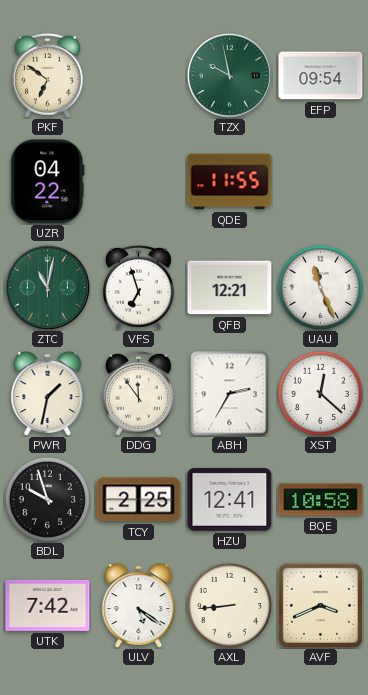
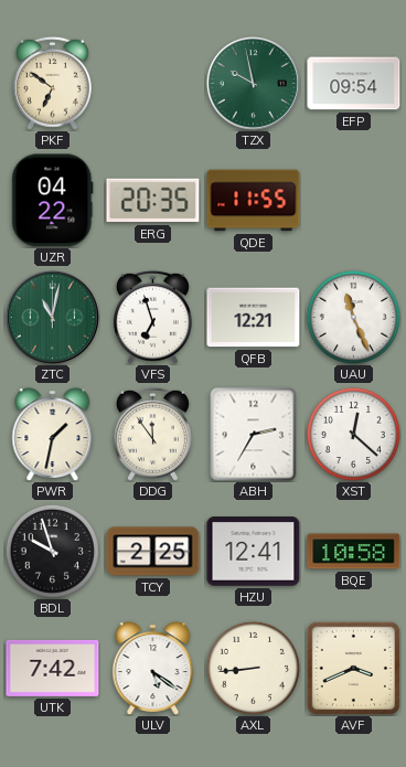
ERG: none -> 20:35
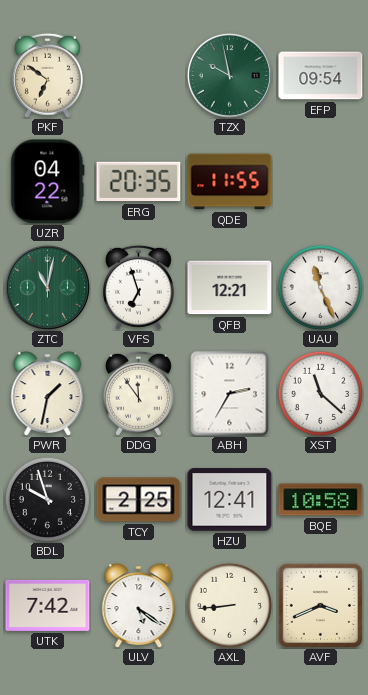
XST: 12:22 -> 11:22
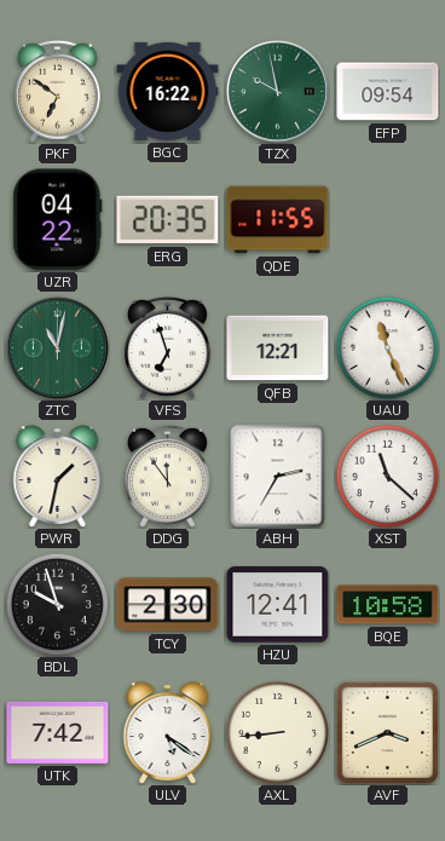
BGC: none -> 16:22
TCY: 2:25 -> 2:30
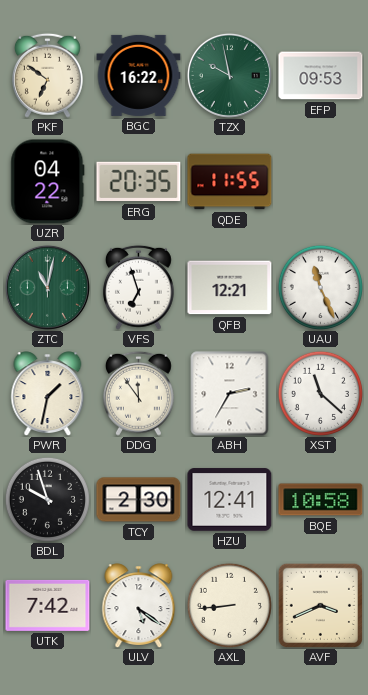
EFP: 09:54 -> 09:53
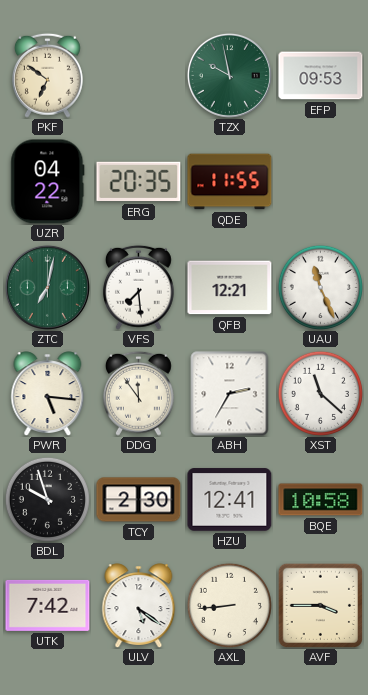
BGC: 16:22 -> none
ZTC: 11:02 -> 7:02
VFS: 6:57 -> 7:29
PWR: 1:32 -> 5:16
AVF: 3:41 -> 3:45
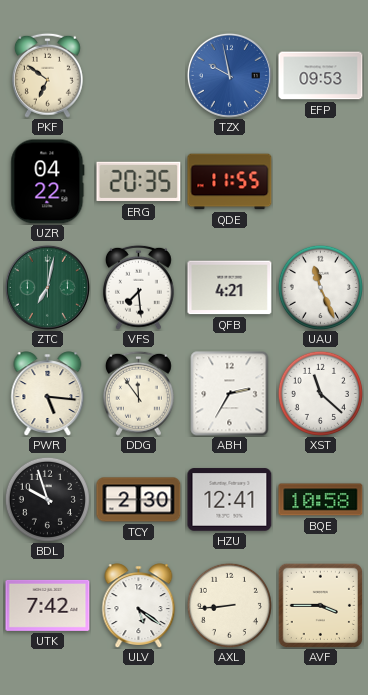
TZX dial: green -> blue
QFB: 12:21 -> 4:21
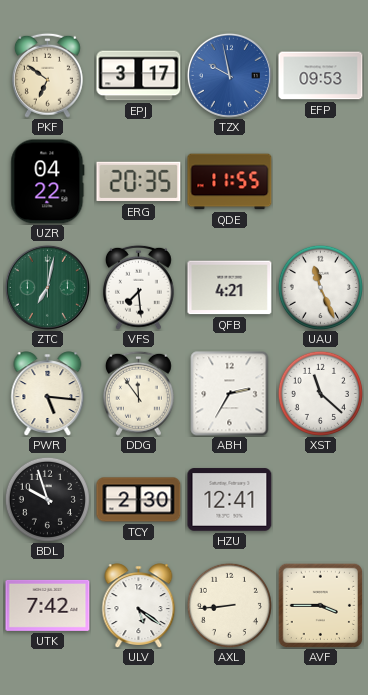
EPJ: none -> 3:17
BQE: 10:58 -> none
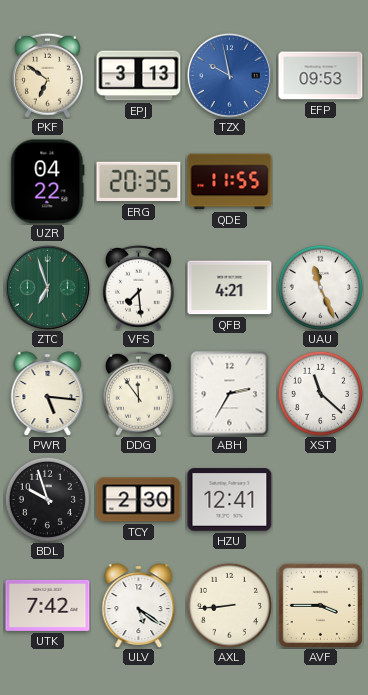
EPJ: 3:17 -> 3:13
ZTC: 7:02 -> 6:57
